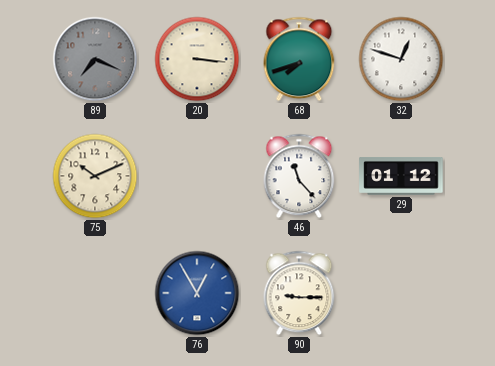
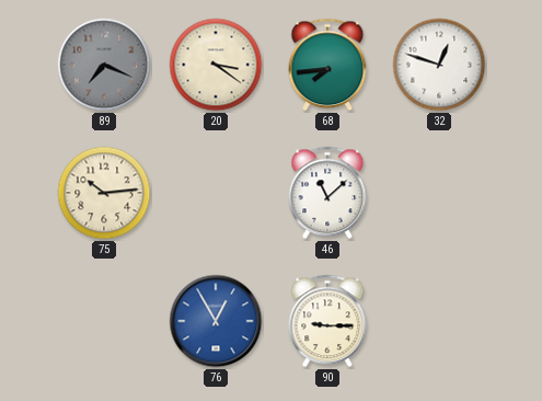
20: 3:16 -> 3:21
68: 7:42 -> 7:44
75: 10:11 -> 10:14
46: 11:23 -> 11:08
29: 01:12 -> none
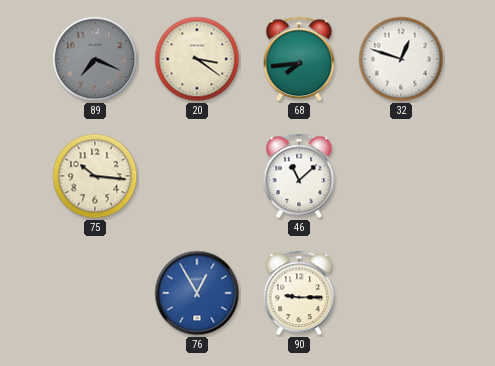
75: 10:14 -> 10:16
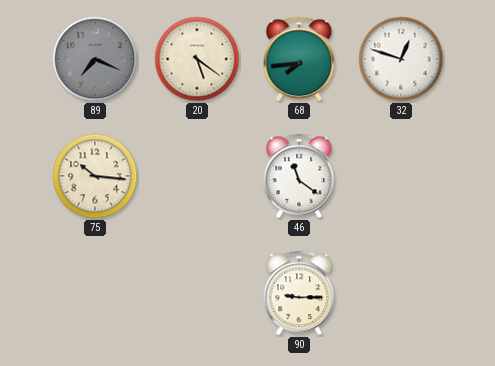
20: 3:21 -> 5:21
46: 11:08 -> 11:21
76: 12:55 -> none
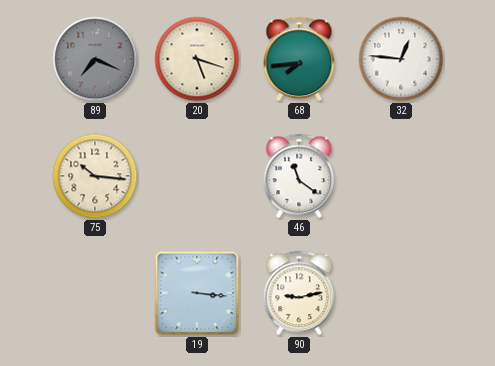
20: 5:21 -> 5:18
32: 12:48 -> 12:46
19: none -> 3:16
90: 9:15 -> 9:13
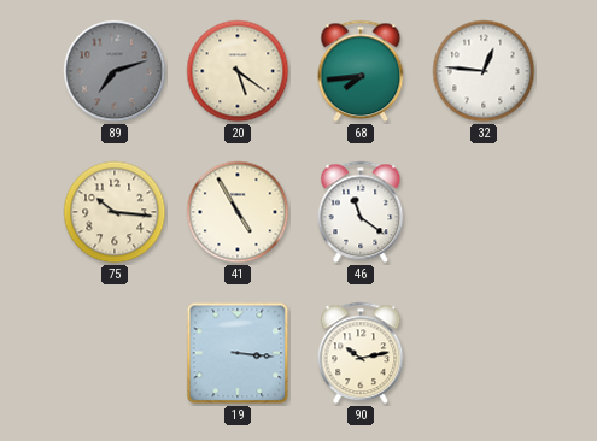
89: 7:19 -> 7:12
20: 5:18 -> 5:21
41: none -> 4:55
90: 9:13 -> 10:13
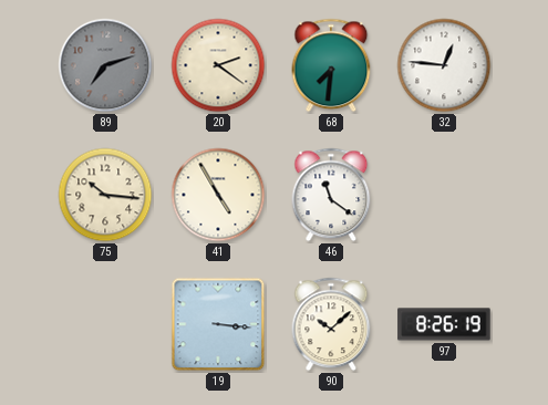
20: 5:21 -> 2:21
68: 7:44 -> 7:31
90: 10:13 -> 10:08
97: none -> 8:26
